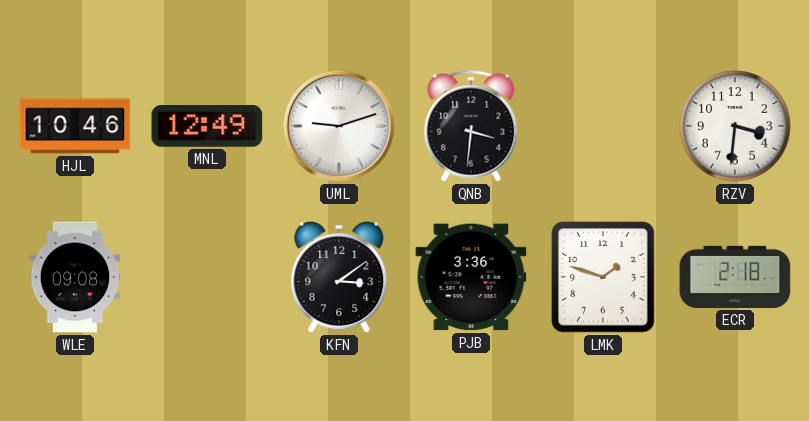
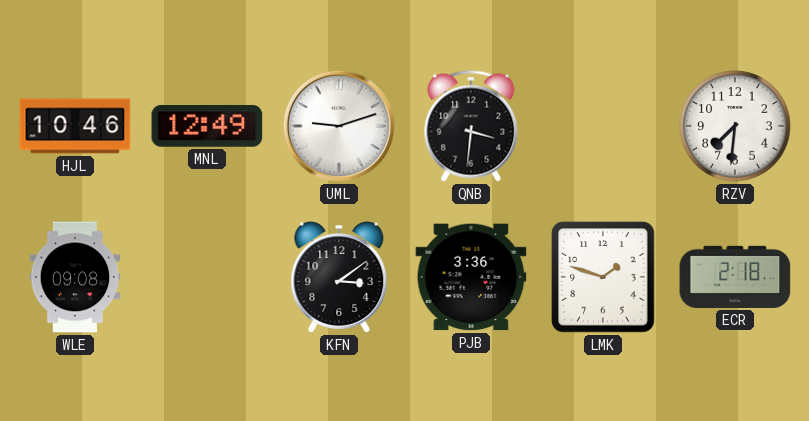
RZV: 3:31 -> 7:31
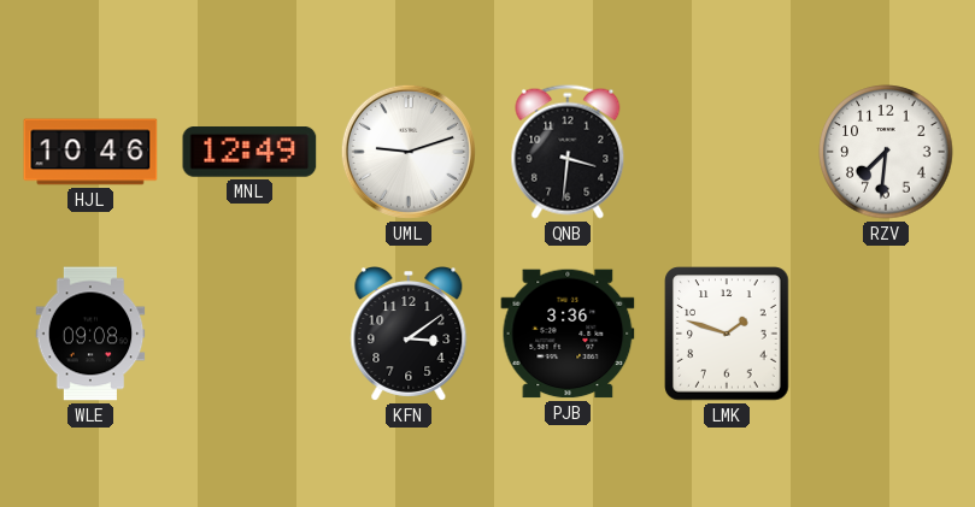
ECR: 2:18 -> none
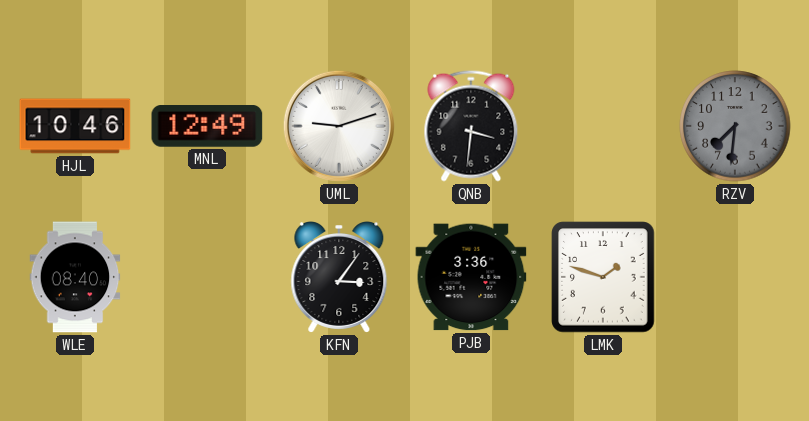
RZV dial: white -> grey
WLE: 09:08 -> 08:40
KFN: 3:09 -> 3:06
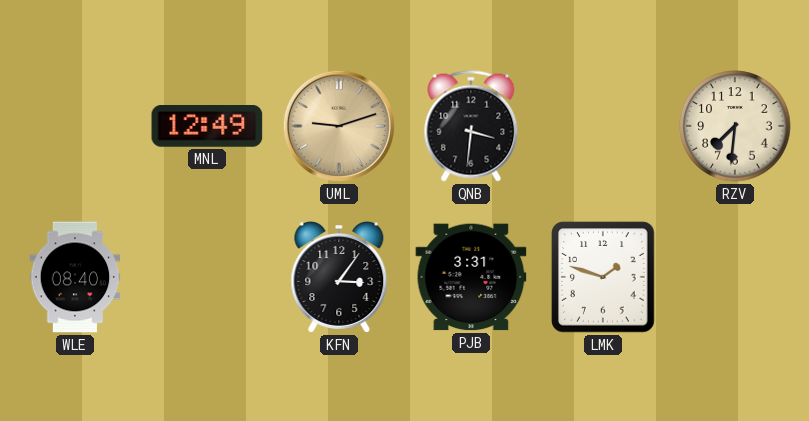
HJL: 10:46 -> none
UML dial: white -> champagne
RZV dial: grey -> cream
PJB: 3:36 -> 3:31
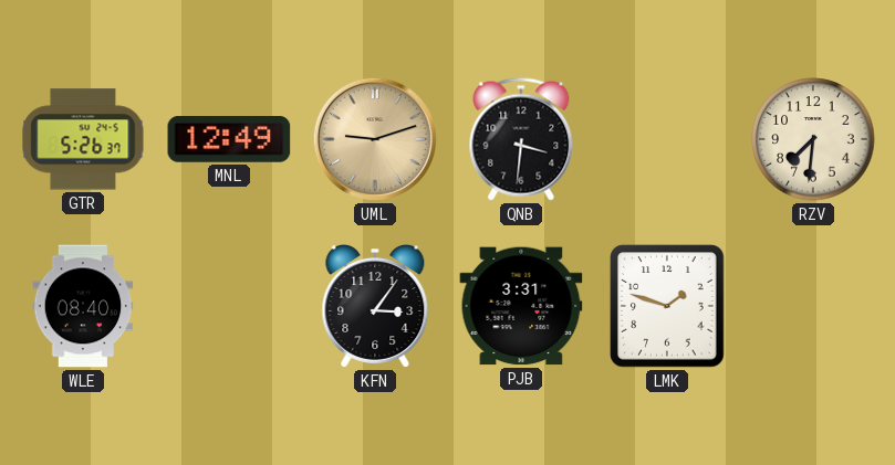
GTR: none -> 5:26
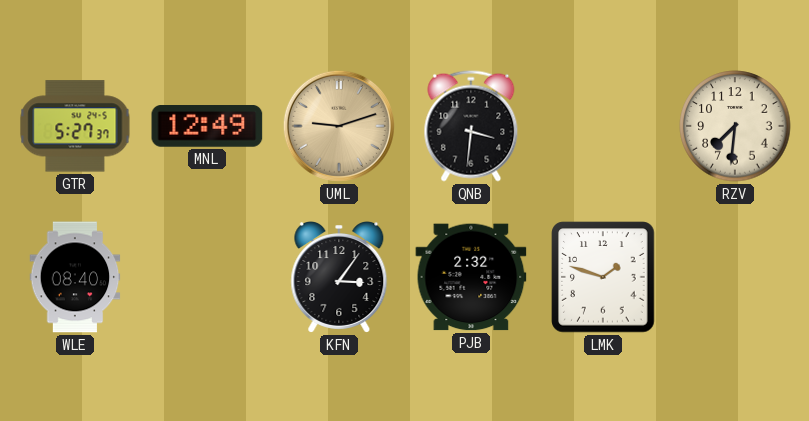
GTR: 5:26 -> 5:27
PJB: 3:31 -> 2:32
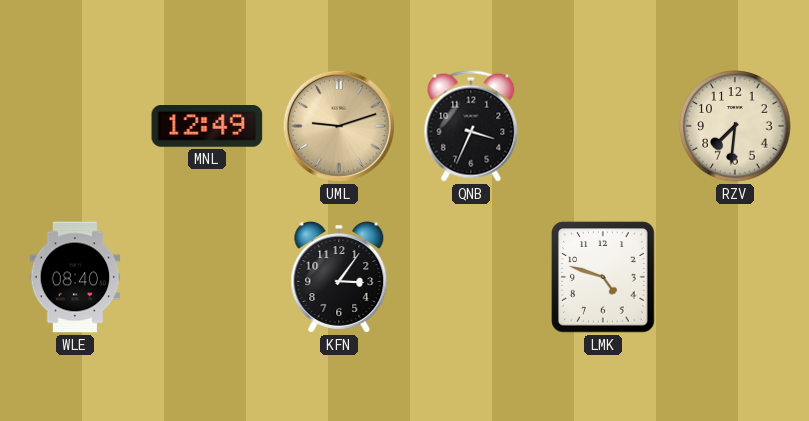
GTR: 5:27 -> none
QNB: 3:31 -> 3:34
PJB: 2:32 -> none
LMK: 1:48 -> 4:48
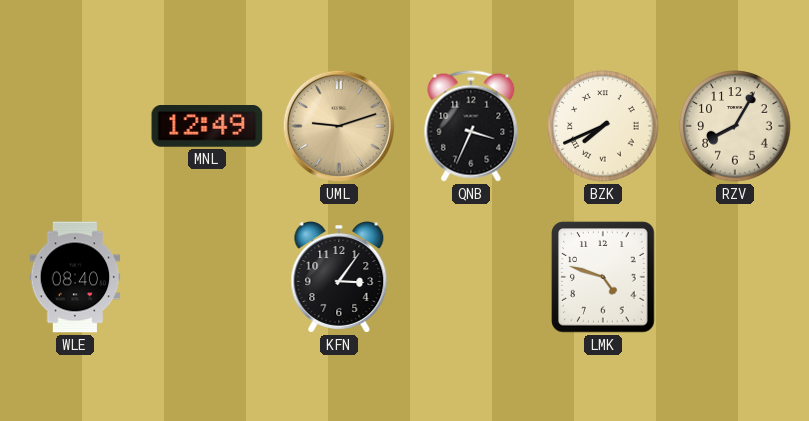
BZK: none -> 7:41
RZV: 7:31 -> 8:05
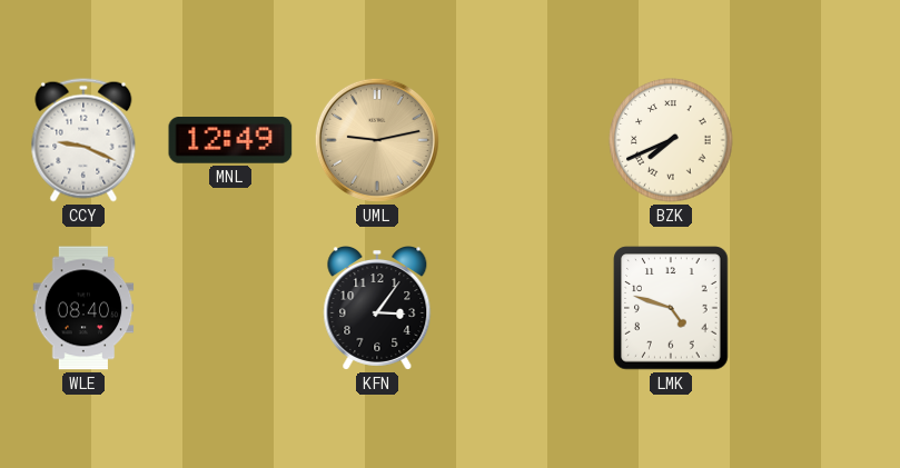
CCY: none -> 9:19
UML: 9:12 -> 9:13
QNB: 3:34 -> none
RZV: 8:05 -> none
